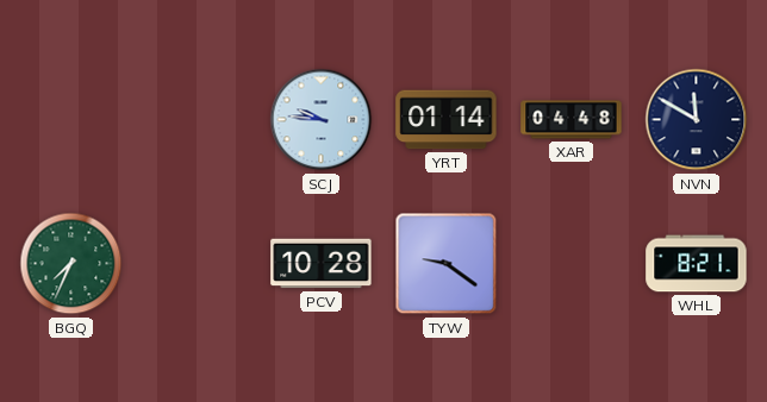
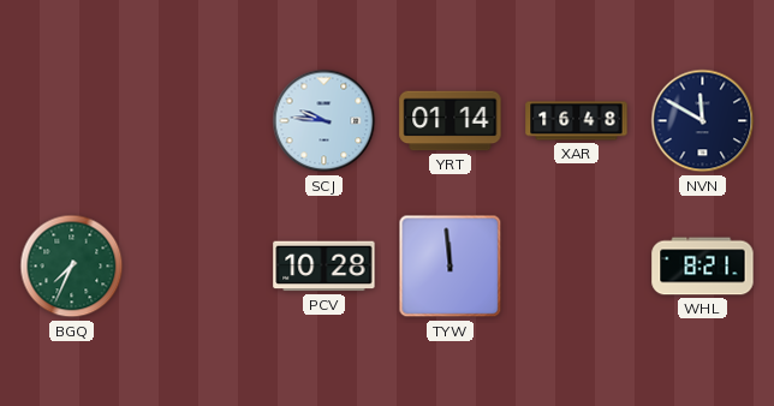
XAR: 04:48 -> 16:48
TYW: 9:21 -> 11:59
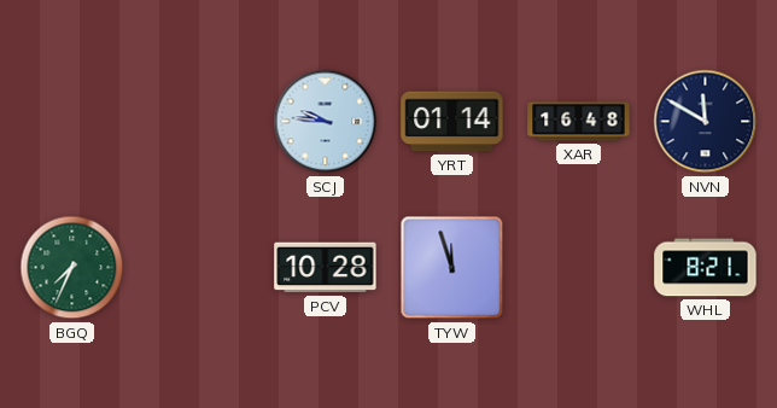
TYW: 11:59 -> 11:57
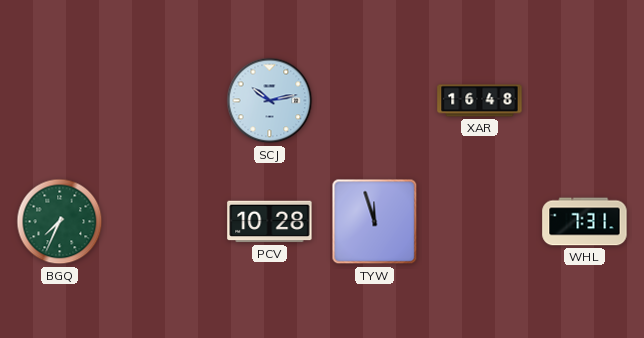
SCJ: 9:46 -> 10:13
YRT: 01:14 -> none
NVN: 11:50 -> none
WHL: 8:21 -> 7:31
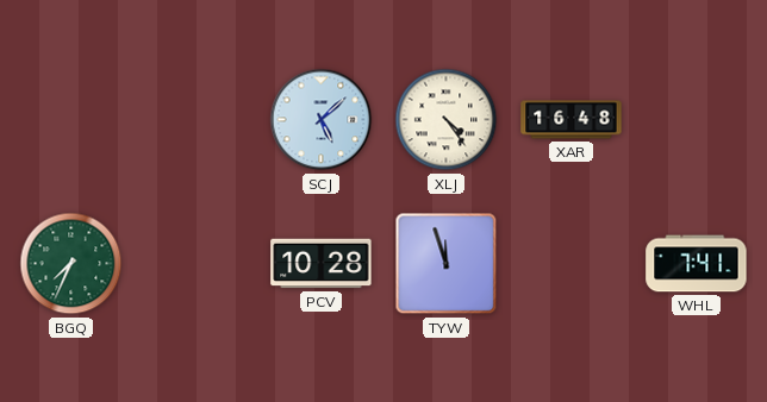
SCJ: 10:13 -> 5:08
XLJ: none -> 4:24
WHL: 7:31 -> 7:41
